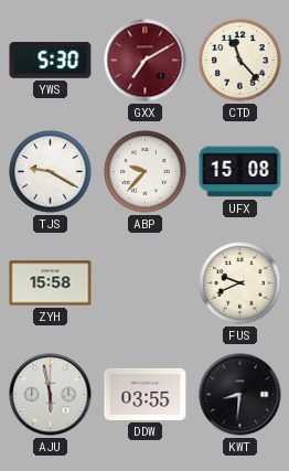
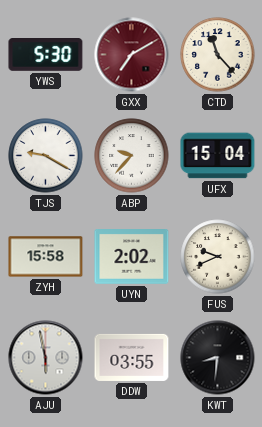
UFX: 15:08 -> 15:04
UYN: none -> 2:02
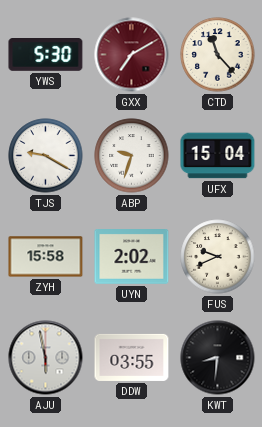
ABP: 9:37 -> 9:33
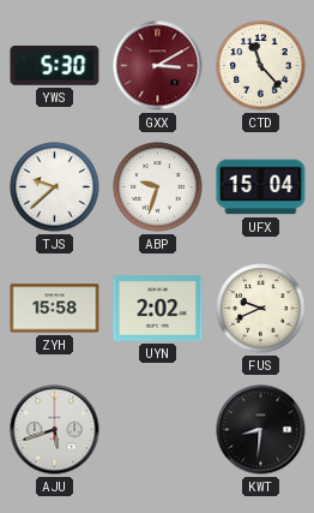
GXX: 7:10 -> 3:10
TJS: 9:20 -> 9:38
AJU: 5:58 -> 5:42
DDW: 03:55 -> none
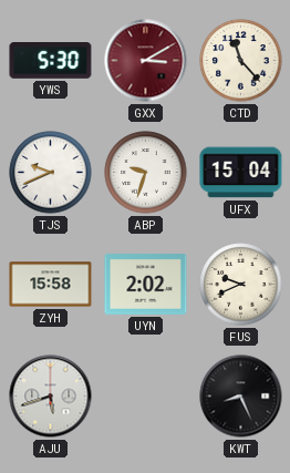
TJS: 9:38 -> 9:41
KWT: 8:31 -> 8:26
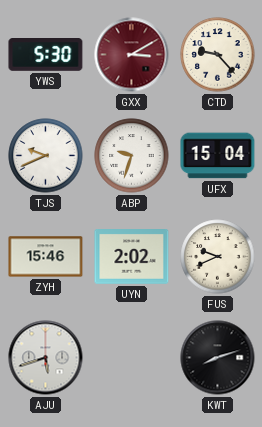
CTD: 11:23 -> 9:23
ZYH: 15:58 -> 15:46
KWT: 8:26 -> 8:12
